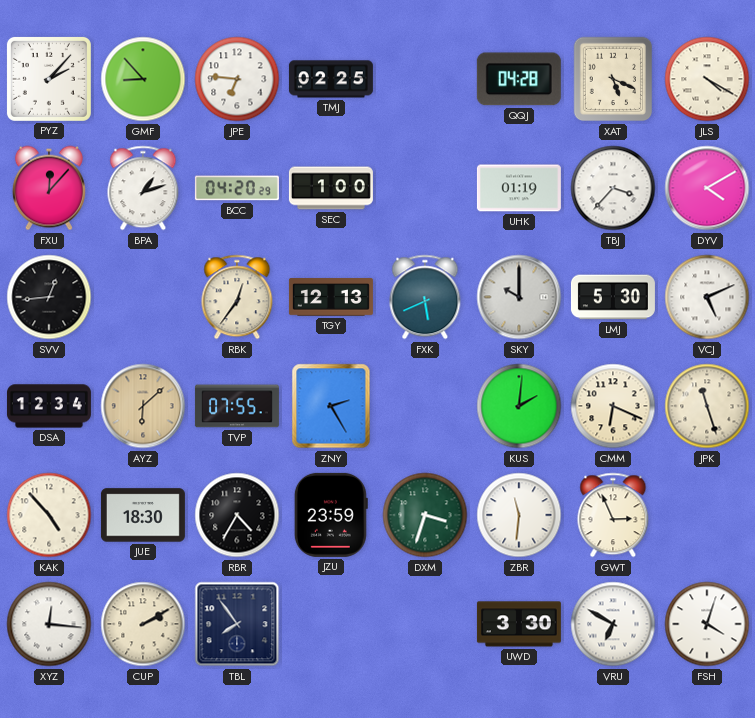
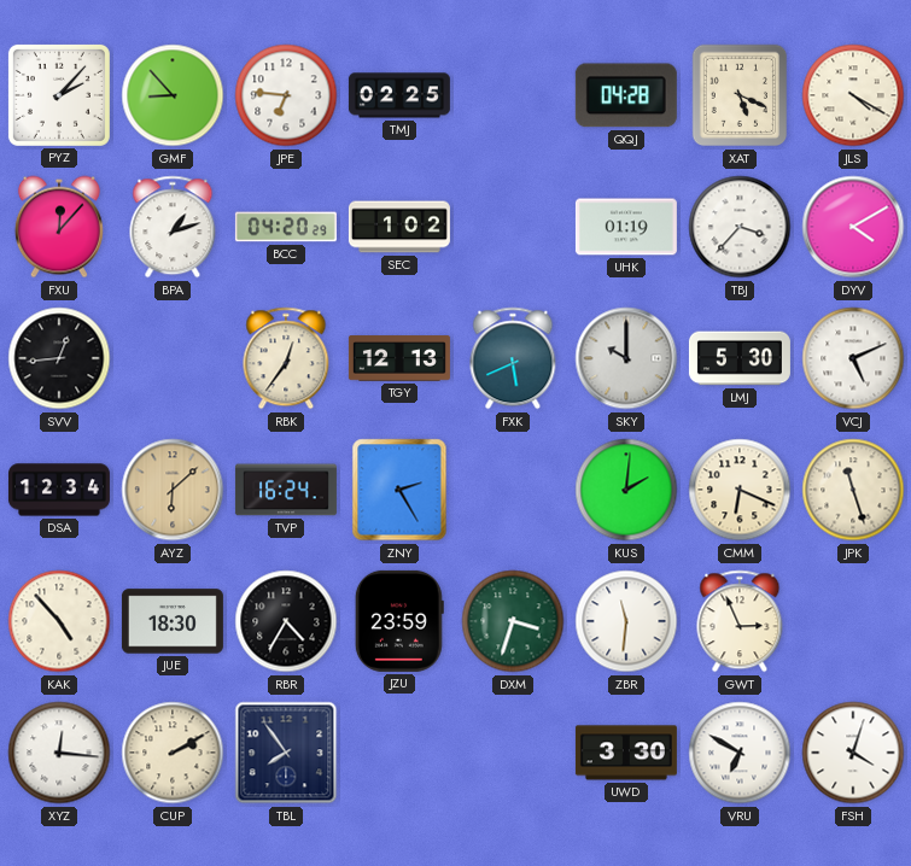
SEC: 1:00 -> 1:02
TVP: 07:55 -> 16:24
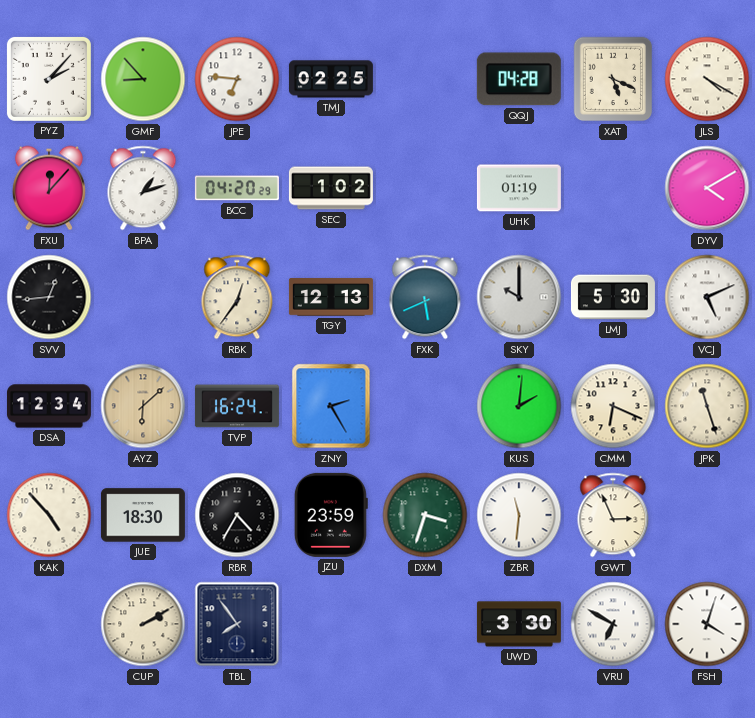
TBJ: 3:37 -> none
XYZ: 12:16 -> none
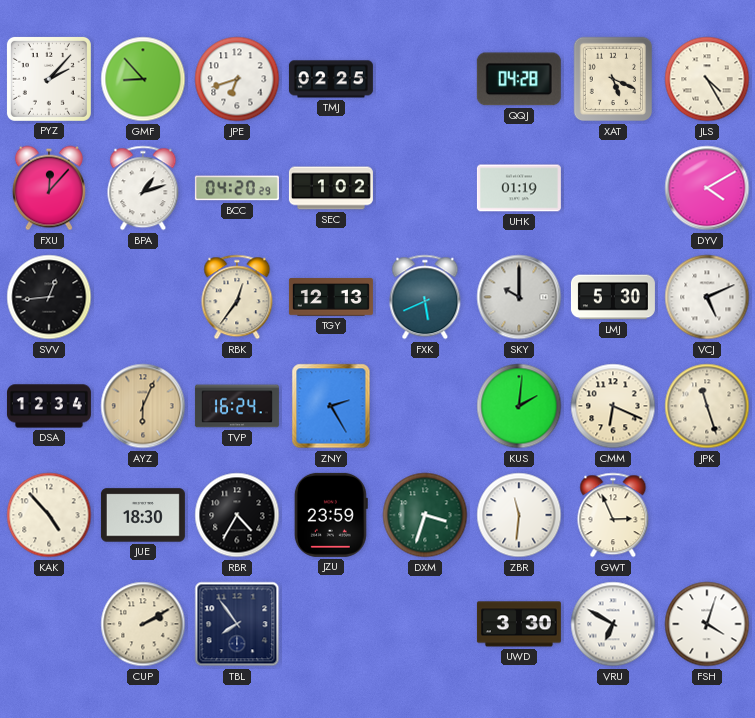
JPE: 6:46 -> 6:42
JLS: 4:20 -> 4:25
AYZ: 6:08 -> 6:04
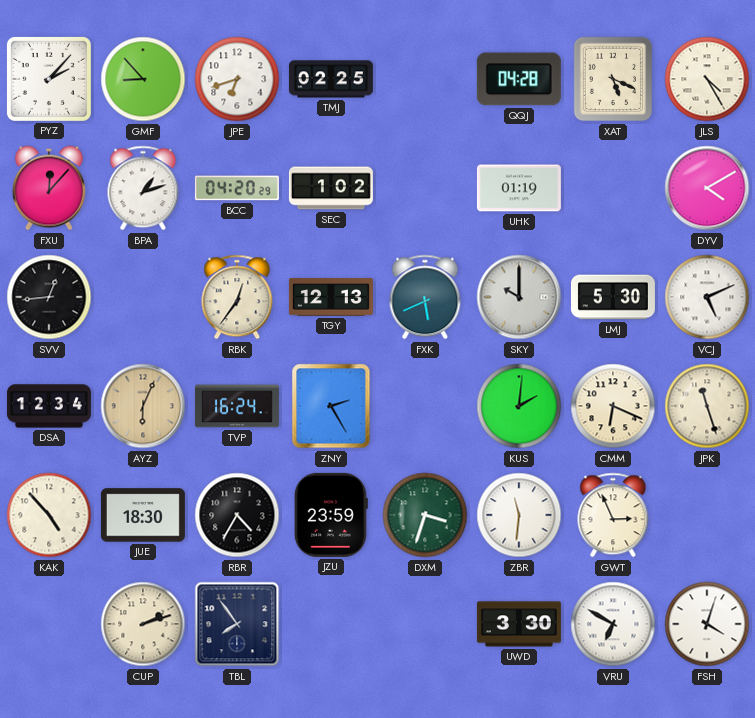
CUP: 2:10 -> 2:12
